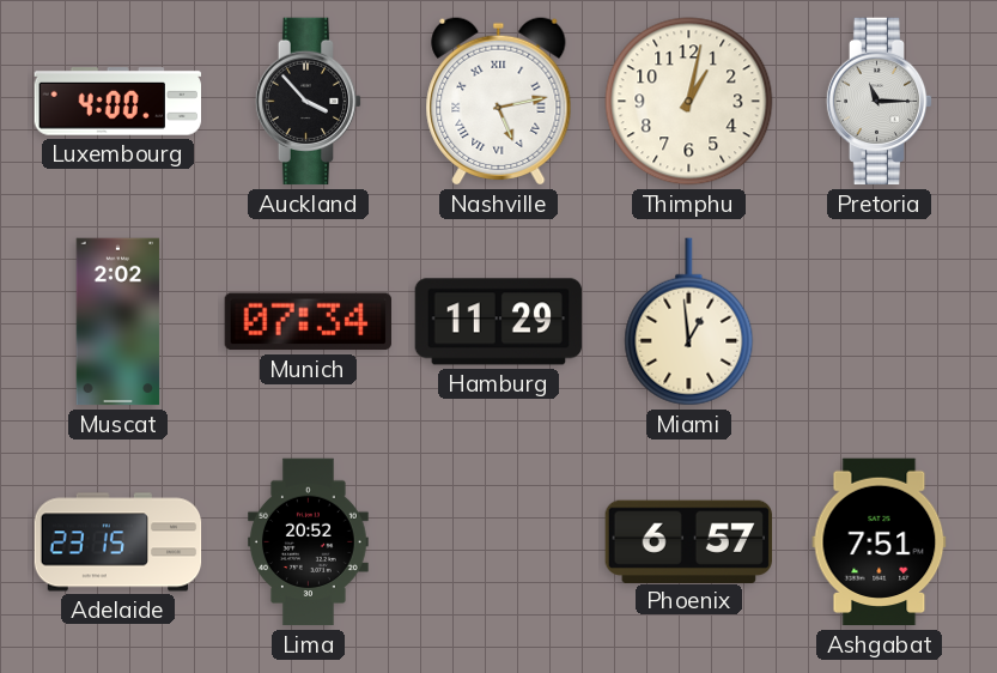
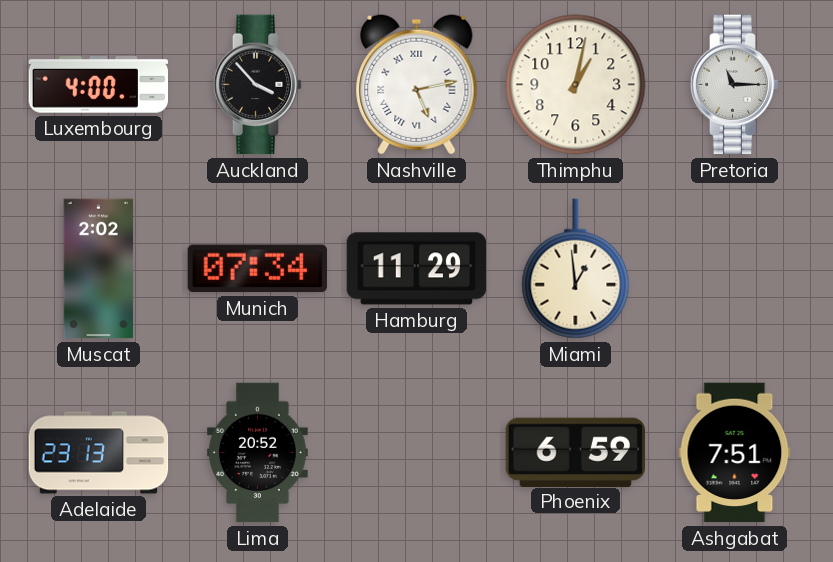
Adelaide: 23:15 -> 23:13
Phoenix: 6:57 -> 6:59
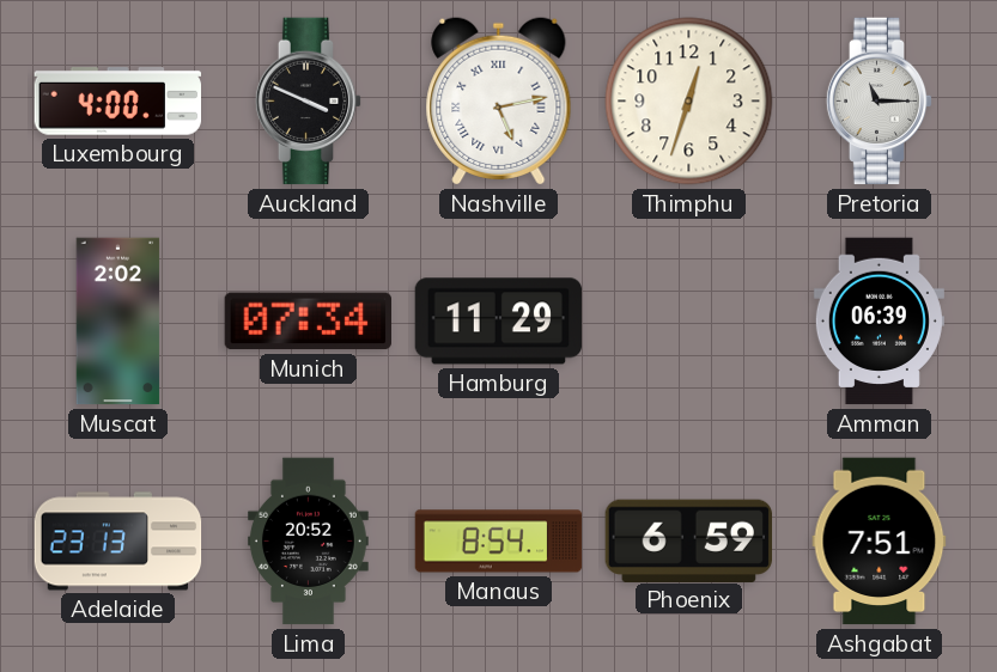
Auckland: 3:53 -> 3:49
Thimphu: 1:02 -> 12:33
Miami: 12:59 -> none
Amman: none -> 06:39
Manaus: none -> 8:54
